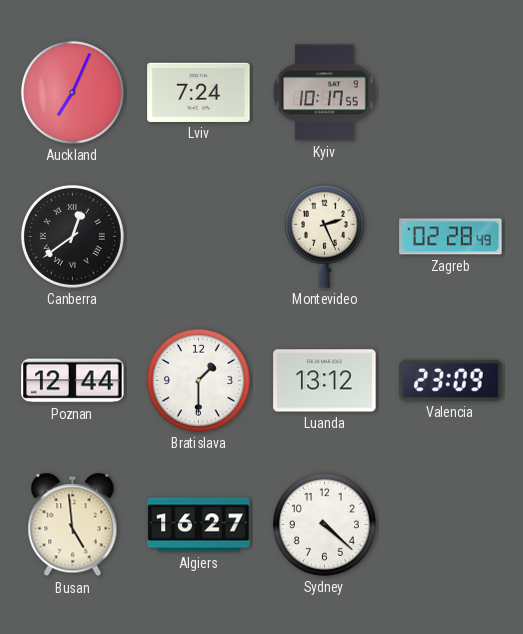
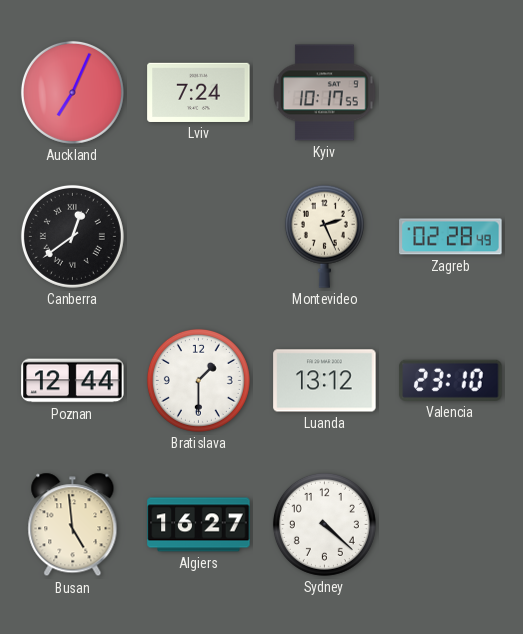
Valencia: 23:09 -> 23:10
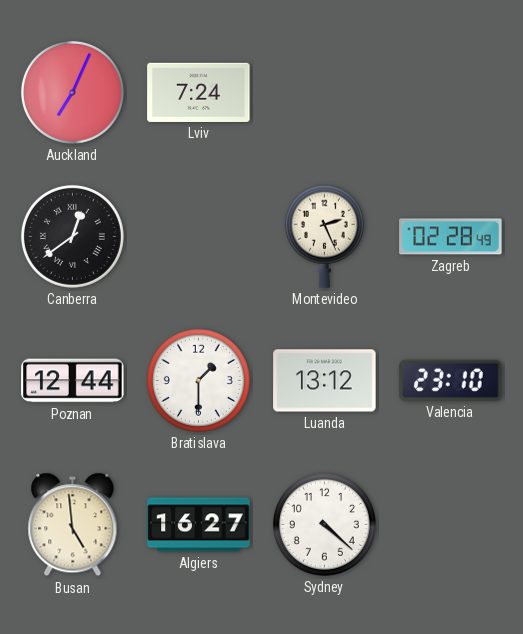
Kyiv: 10:17 -> none
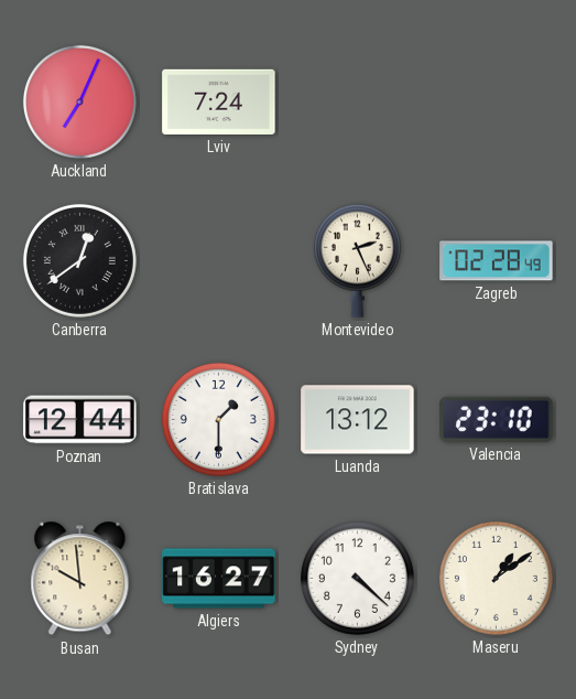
Busan: 4:59 -> 9:59
Maseru: none -> 1:09
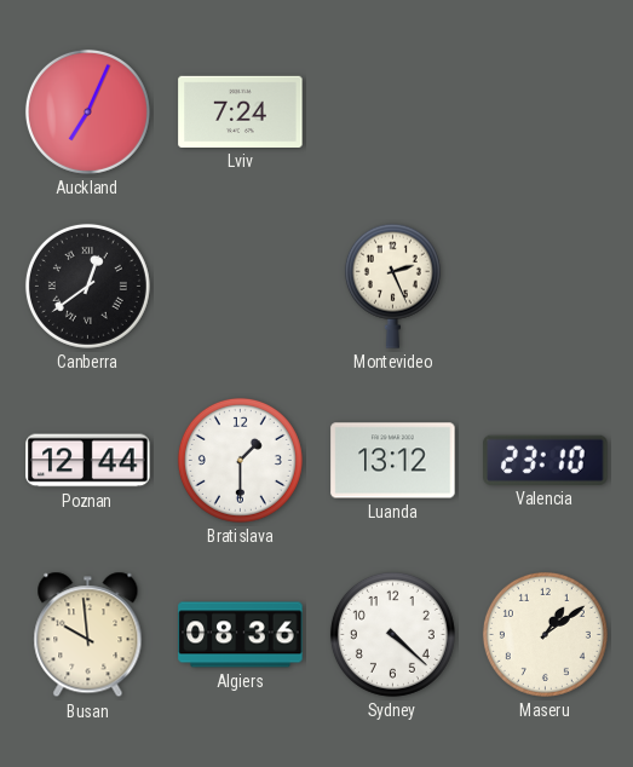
Zagreb: 02:28 -> none
Algiers: 16:27 -> 08:36
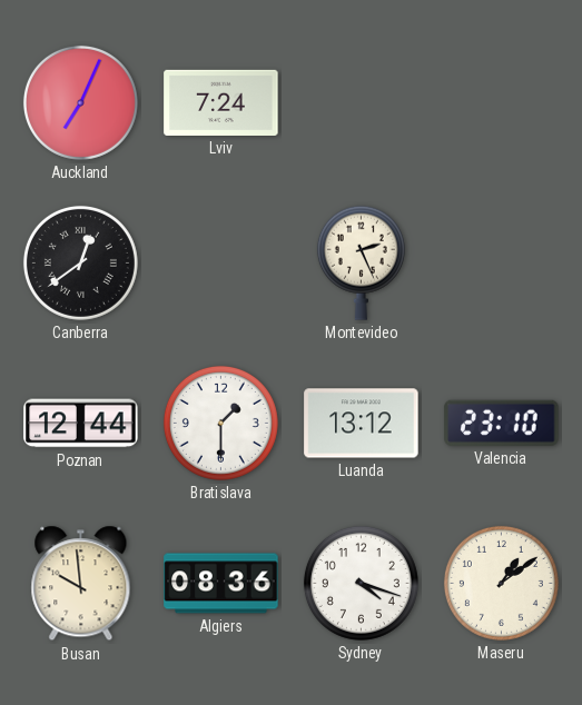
Sydney: 4:22 -> 4:18
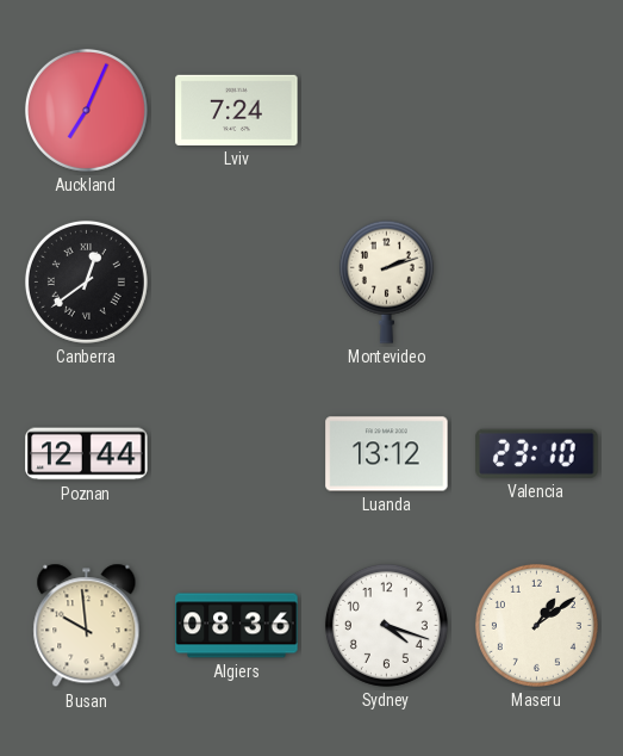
Montevideo: 2:26 -> 2:12
Bratislava: 1:30 -> none
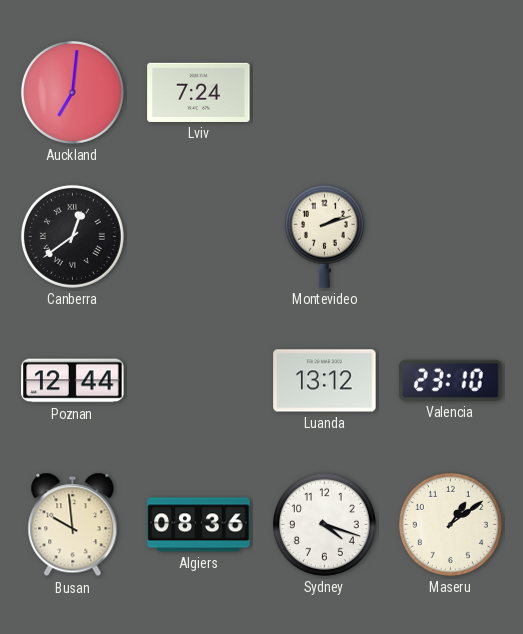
Auckland: 7:04 -> 7:01
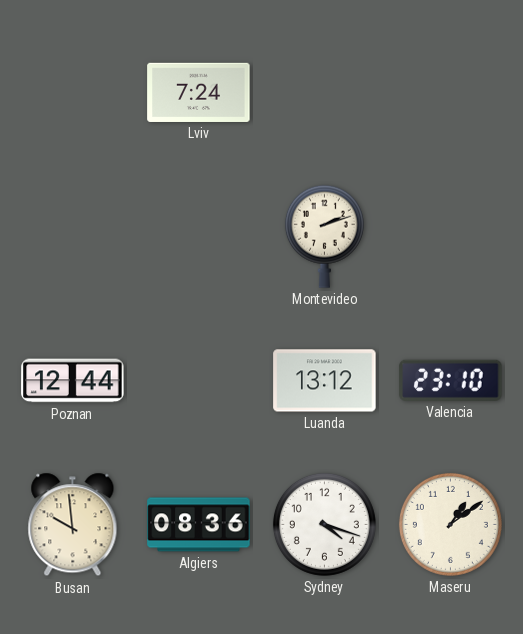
Auckland: 7:01 -> none
Canberra: 12:39 -> none
